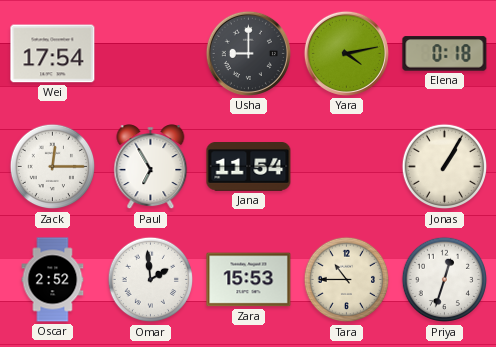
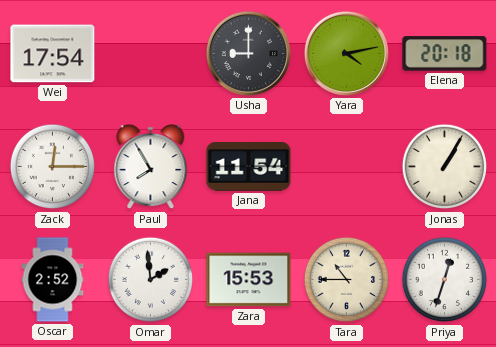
Elena: 0:18 -> 20:18
Paul: 6:55 -> 7:55
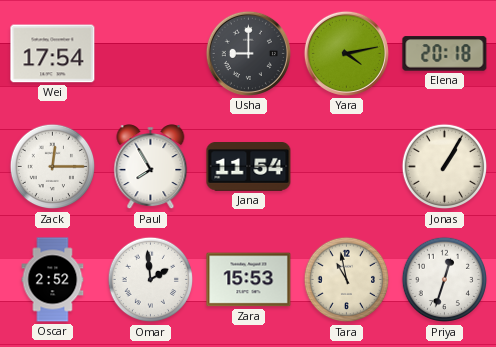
Tara: 10:45 -> 10:58
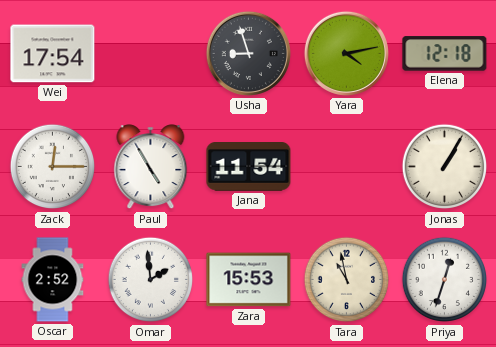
Usha: 9:00 -> 8:57
Elena: 20:18 -> 12:18
Paul: 7:55 -> 4:55
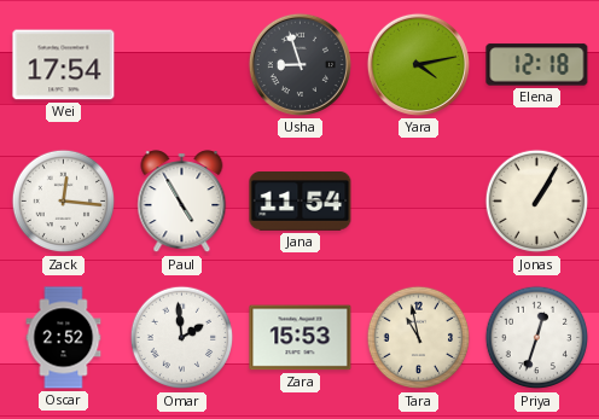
Zack: 12:15 -> 12:16
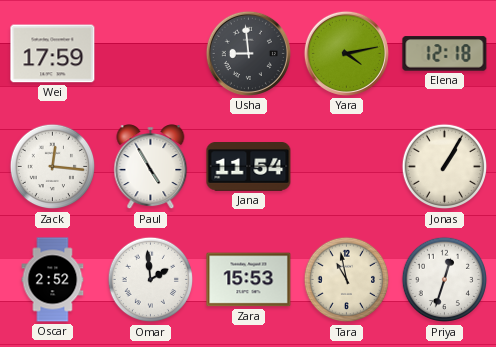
Wei: 17:54 -> 17:59
Usha: 8:57 -> 8:59
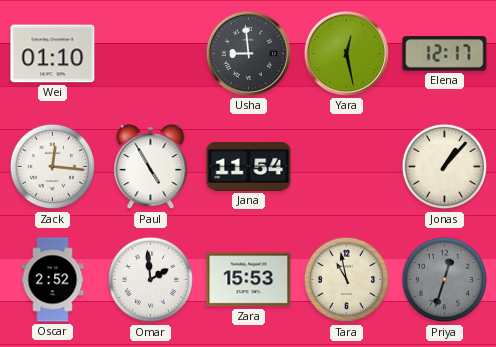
Wei: 17:59 -> 01:10
Yara: 4:13 -> 12:28
Elena: 12:18 -> 12:17
Jonas: 1:05 -> 1:07
Priya dial: white -> grey
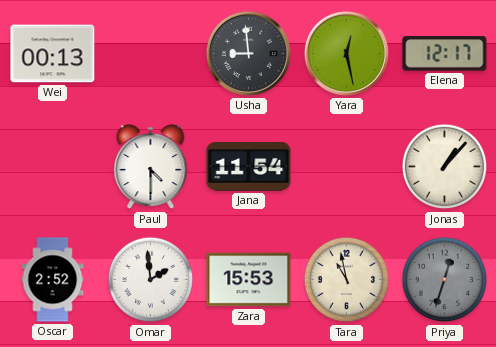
Wei: 01:10 -> 00:13
Zack: 12:16 -> none
Paul: 4:55 -> 4:30
